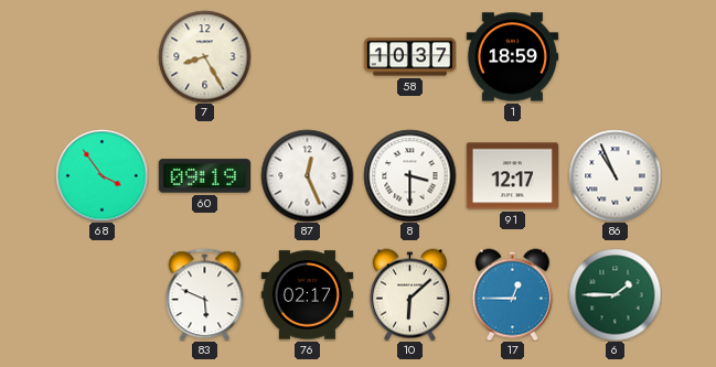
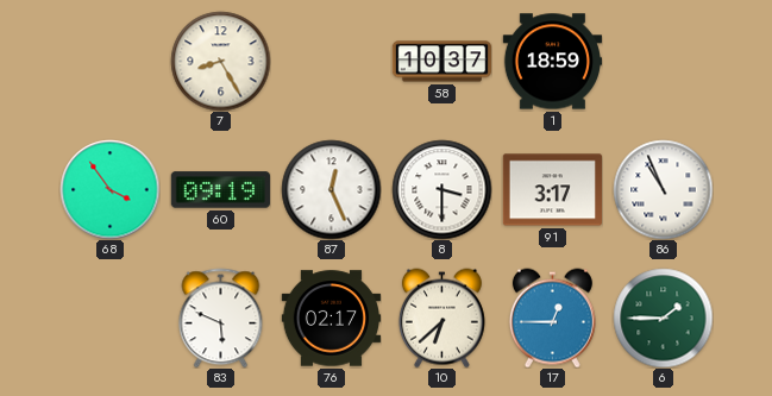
91: 12:17 -> 3:17
10: 6:08 -> 6:38
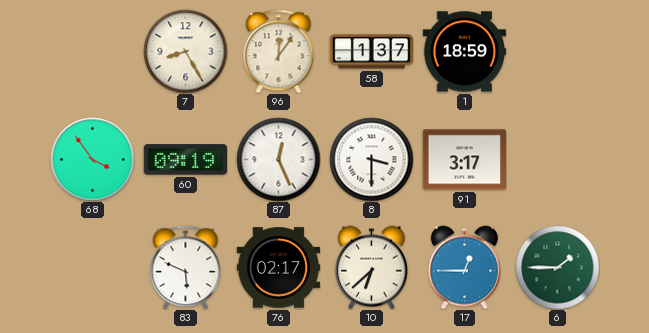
96: none -> 12:06
58: 10:37 -> 1:37
86: 10:56 -> none
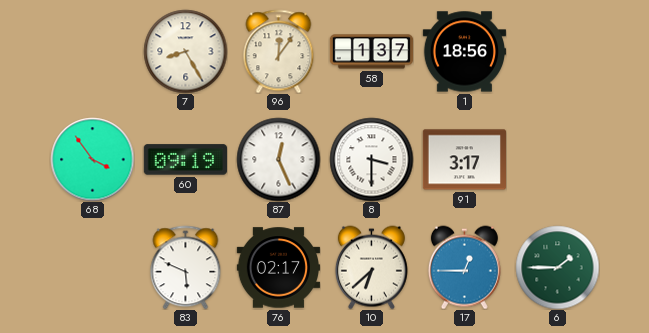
1: 18:59 -> 18:56
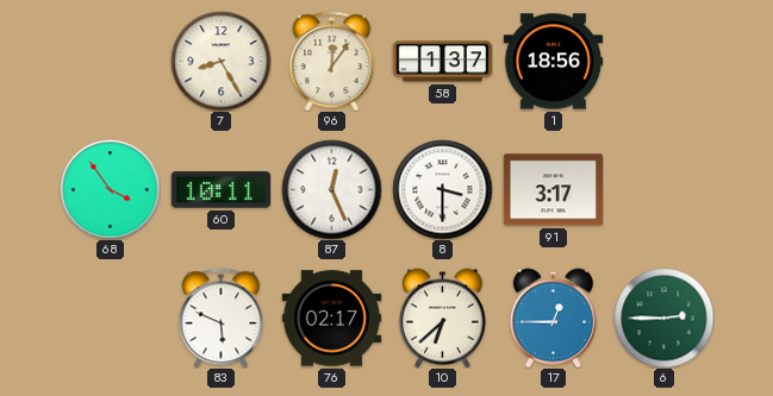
60: 09:19 -> 10:11
6: 1:45 -> 2:45
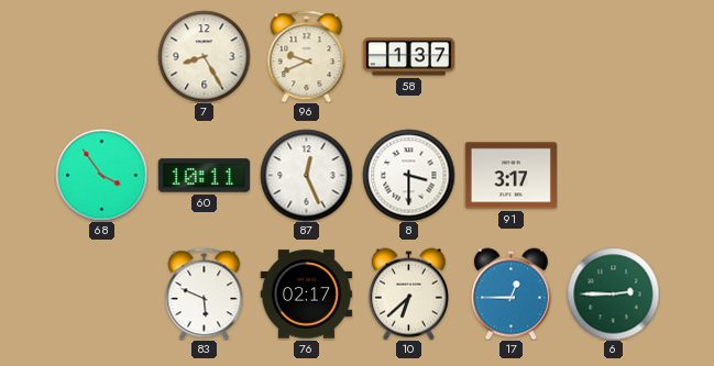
96: 12:06 -> 9:41
1: 18:56 -> none
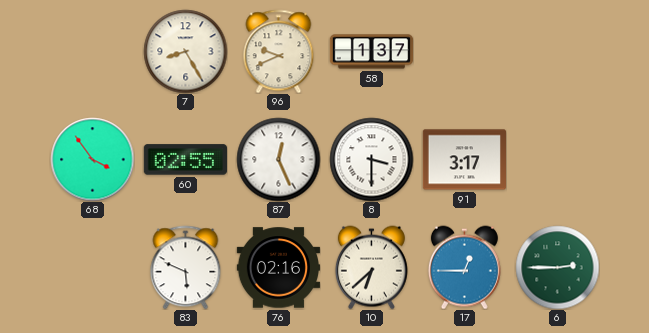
60: 10:11 -> 02:55
76: 02:17 -> 02:16
